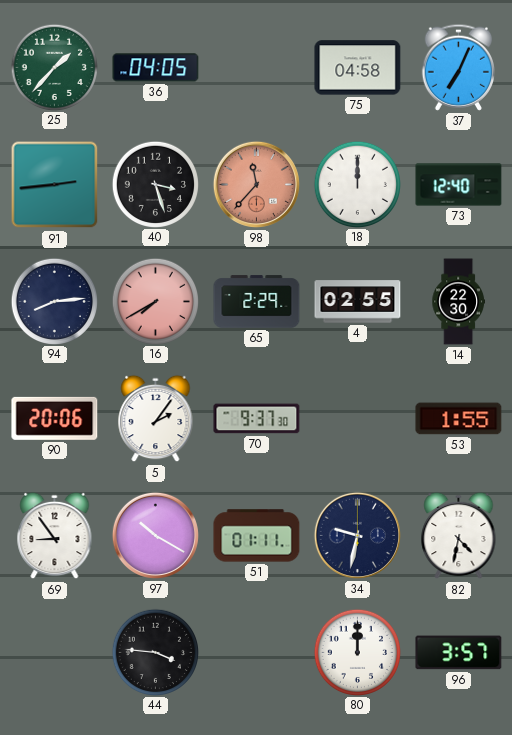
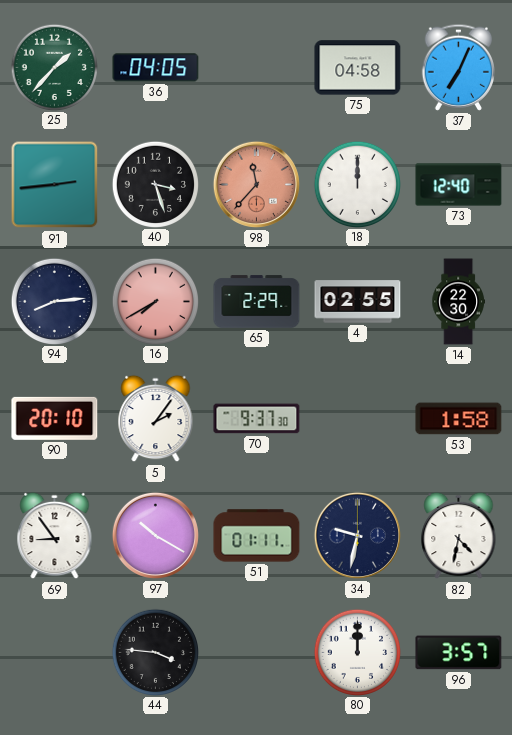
90: 20:06 -> 20:10
53: 1:55 -> 1:58
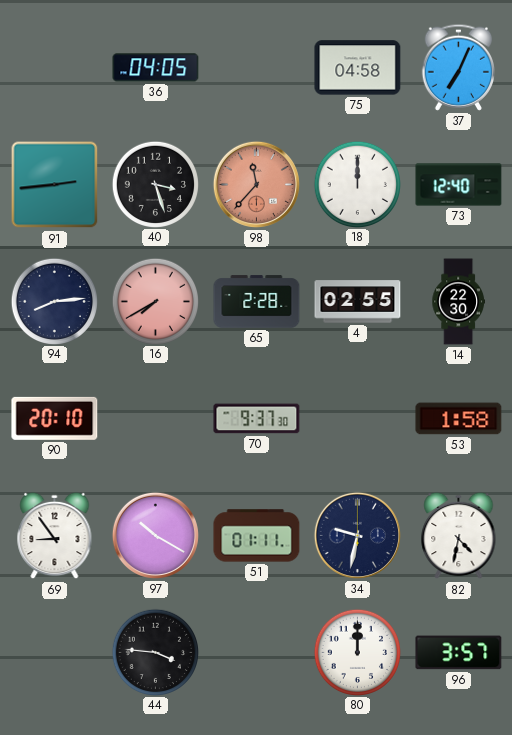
25: 1:37 -> none
65: 2:29 -> 2:28
5: 2:06 -> none
